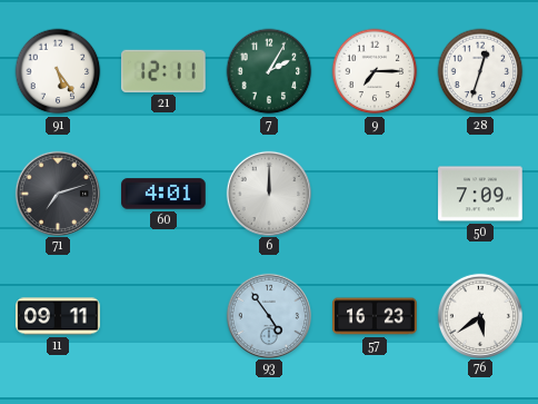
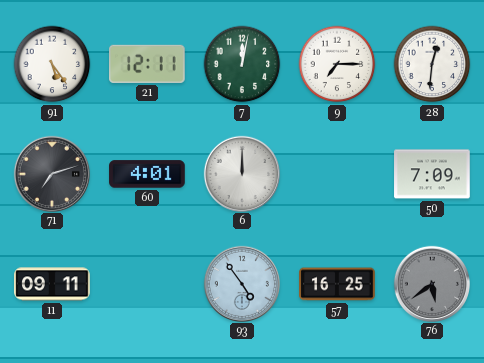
7: 2:05 -> 12:02
28: 12:33 -> 12:31
57: 16:23 -> 16:25
76 dial: white -> grey
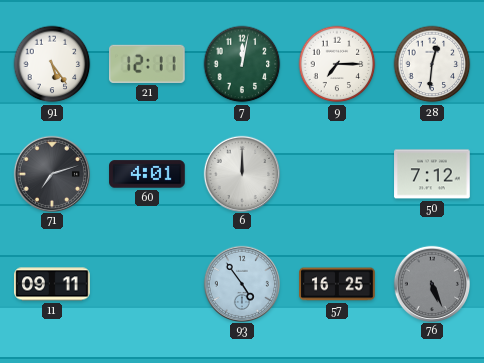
50: 7:09 -> 7:12
76: 5:39 -> 5:26
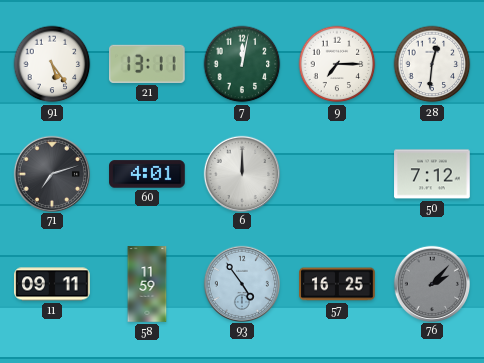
21: 12:11 -> 13:11
58: none -> 11:59
76: 5:26 -> 2:07
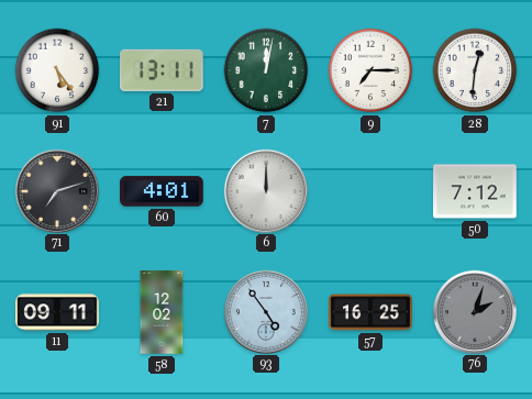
58: 11:59 -> 12:02
76: 2:07 -> 2:03
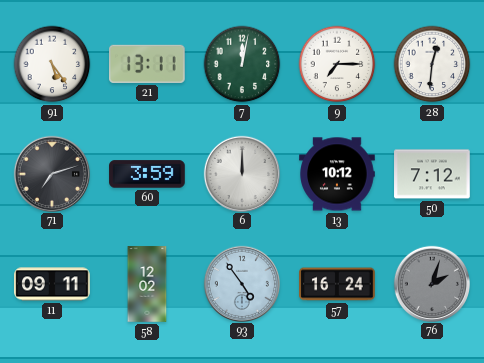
60: 4:01 -> 3:59
13: none -> 10:12
57: 16:25 -> 16:24
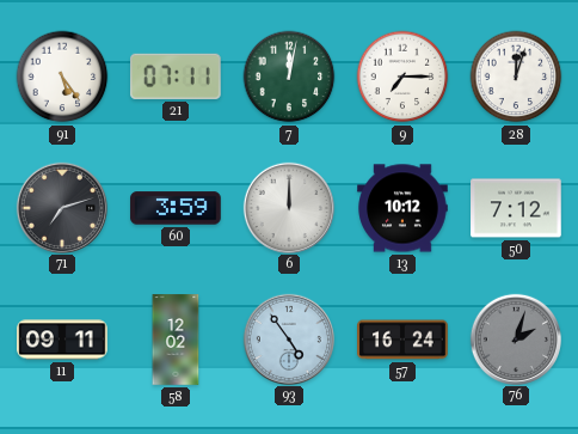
21: 13:11 -> 07:11
28: 12:31 -> 12:03
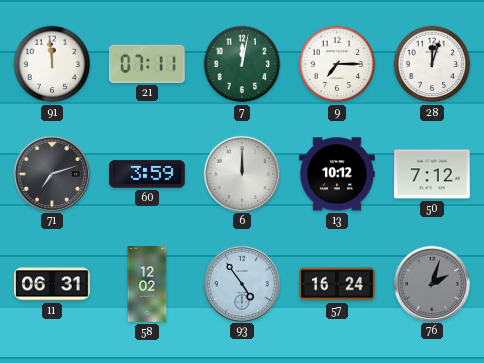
91: 5:24 -> 11:59
11: 09:11 -> 06:31
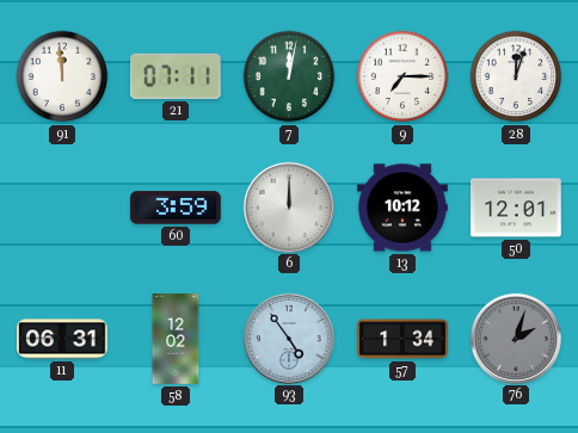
71: 7:12 -> none
50: 7:12 -> 12:01
57: 16:24 -> 1:34
